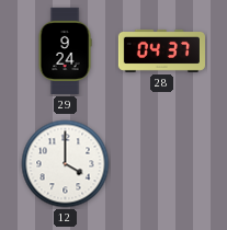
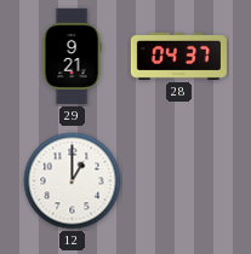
29: 9:24 -> 9:21
12: 4:00 -> 1:00
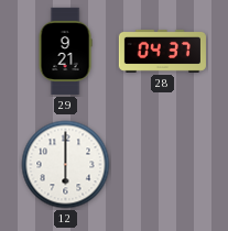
12: 1:00 -> 6:00
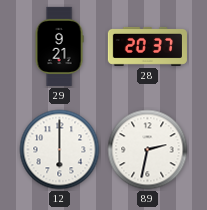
28: 04:37 -> 20:37
89: none -> 2:32
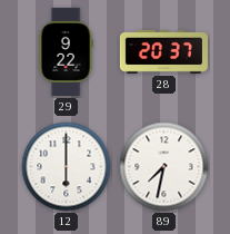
29: 9:21 -> 9:22
89: 2:32 -> 7:32
